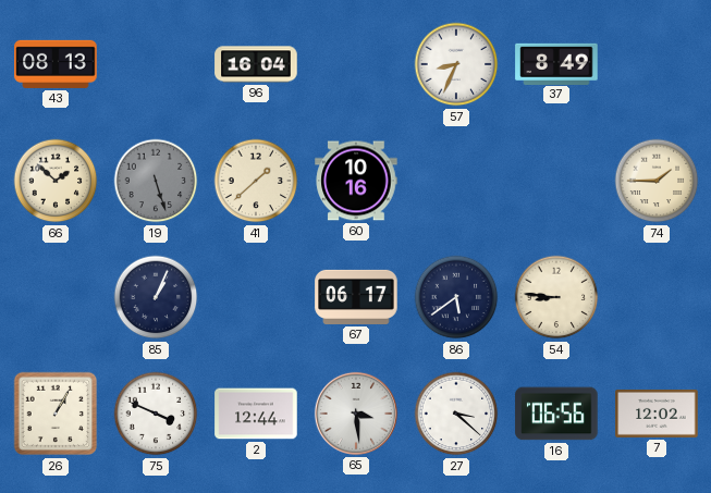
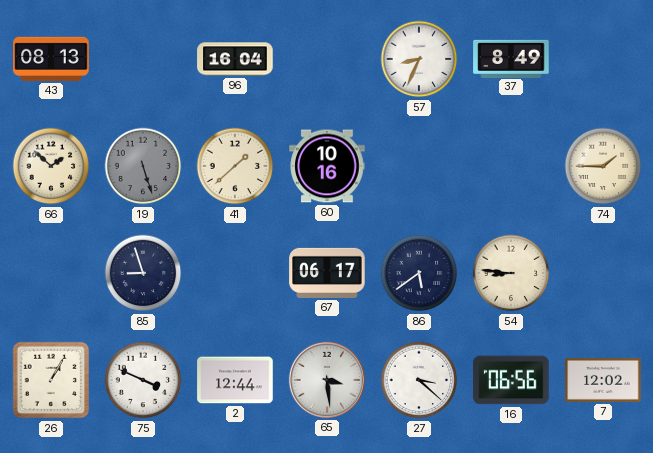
85: 1:04 -> 8:57
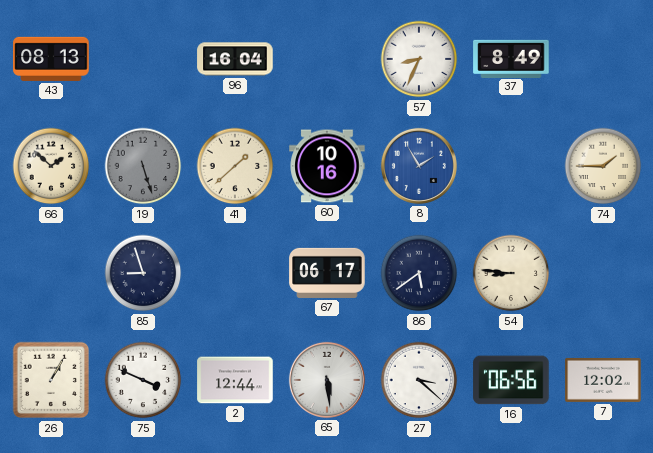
8: none -> 1:55
65: 3:29 -> 5:29
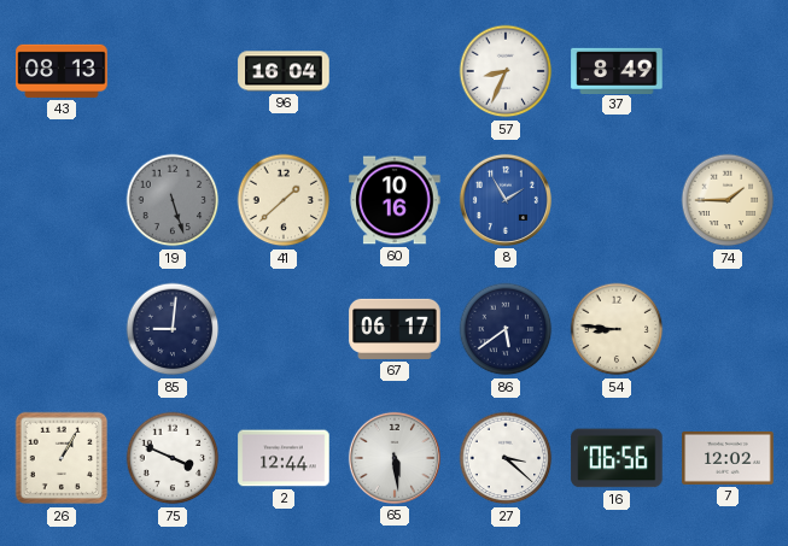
66: 1:52 -> none
85: 8:57 -> 9:01
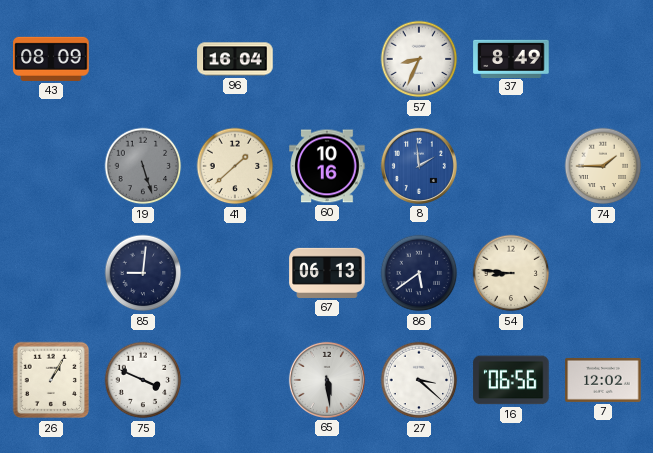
43: 08:13 -> 08:09
8: 1:55 -> 1:59
67: 06:17 -> 06:13
2: 12:44 -> none
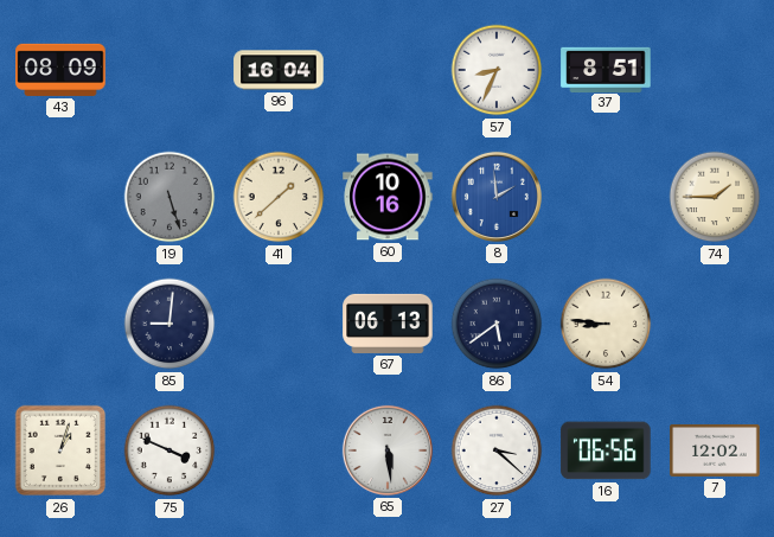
37: 8:49 -> 8:51
26: 1:05 -> 1:03
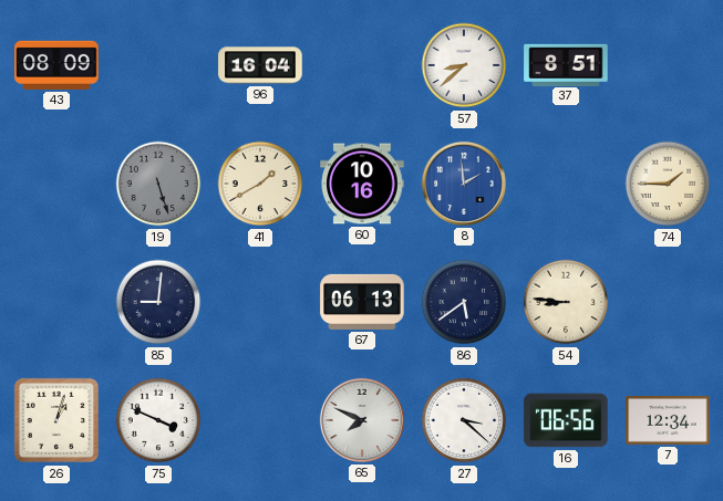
57: 8:34 -> 8:38
41: 1:38 -> 1:40
65: 5:29 -> 7:49
7: 12:02 -> 12:34
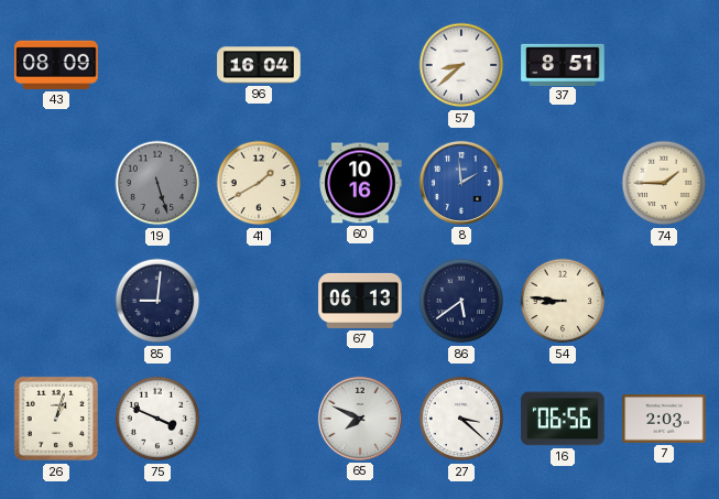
7: 12:34 -> 2:03
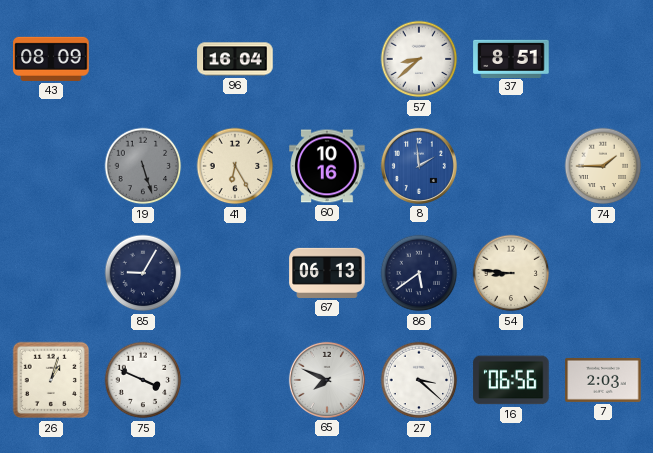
41: 1:40 -> 6:25
85: 9:01 -> 9:05
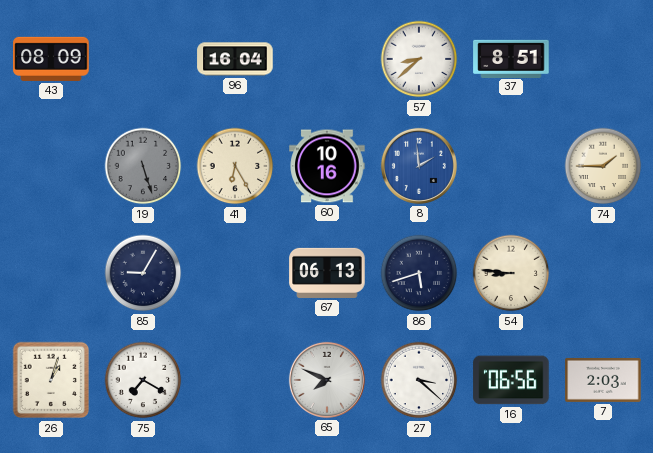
86: 5:39 -> 5:42
75: 3:49 -> 7:20
